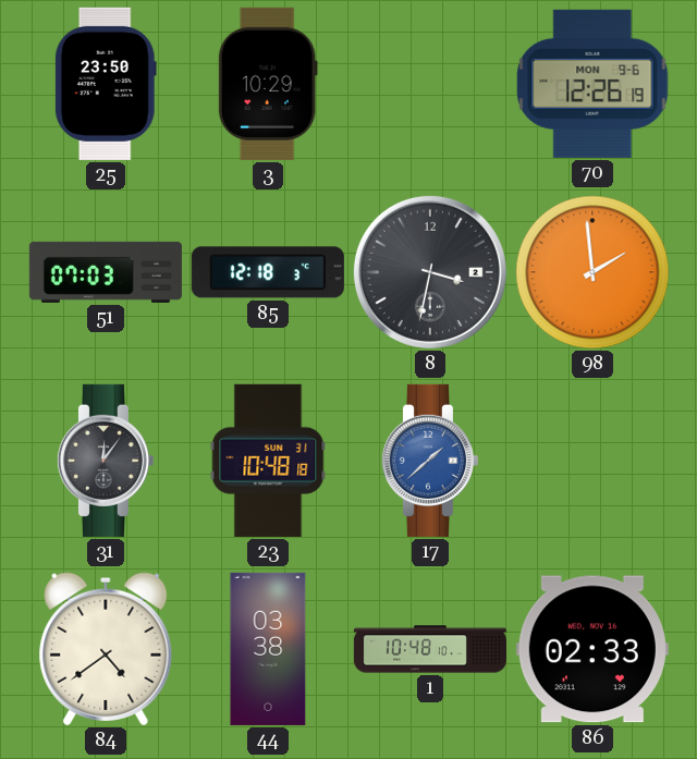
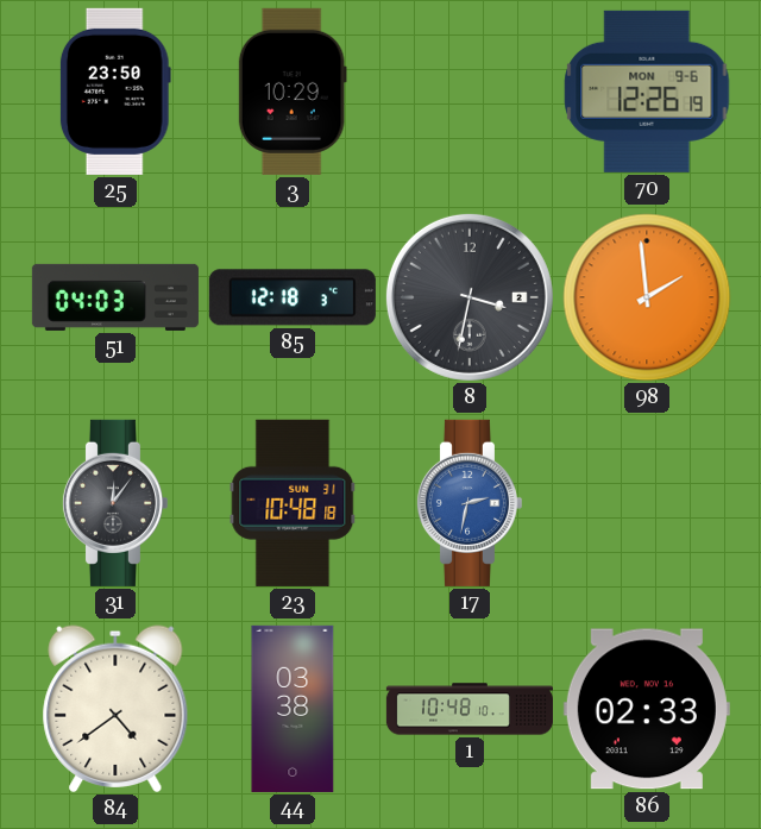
51: 07:03 -> 04:03
17: 1:38 -> 2:32
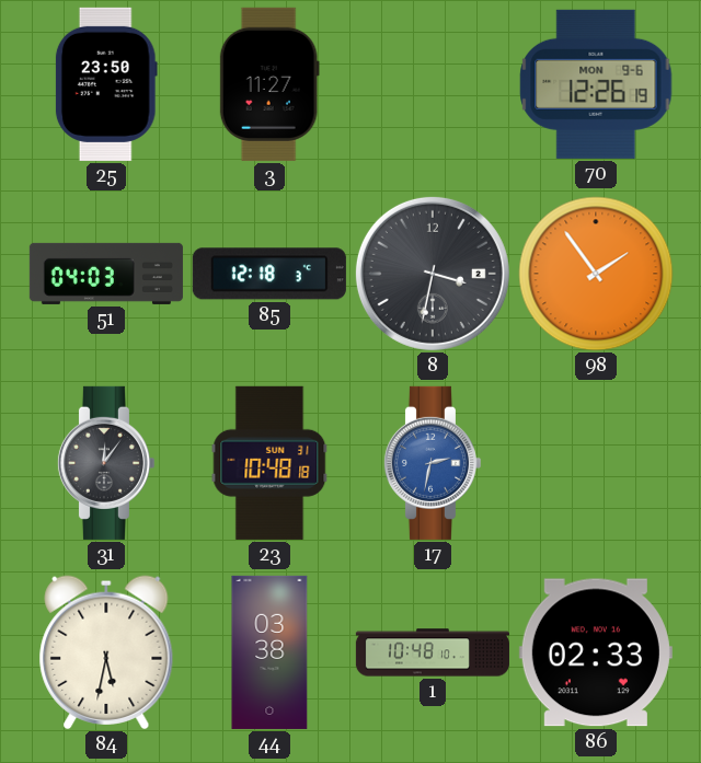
3: 10:29 -> 11:27
98: 1:59 -> 1:54
84: 4:39 -> 5:32
